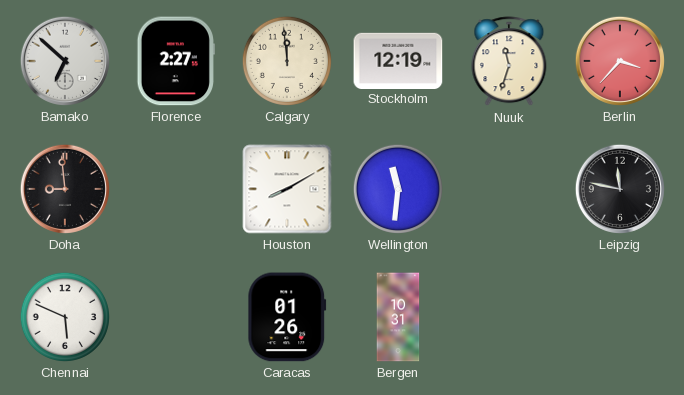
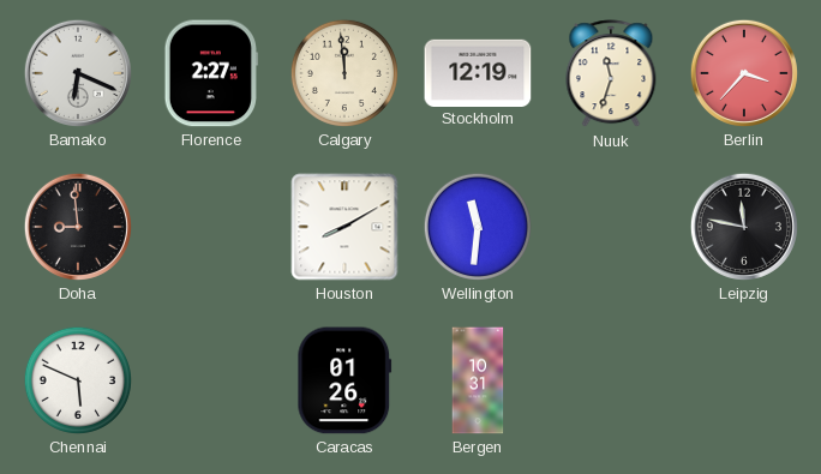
Bamako: 6:52 -> 6:19
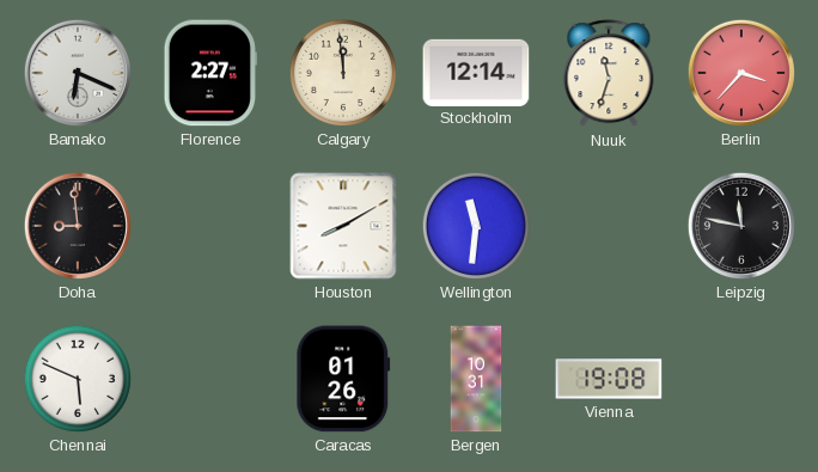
Stockholm: 12:19 -> 12:14
Vienna: none -> 19:08
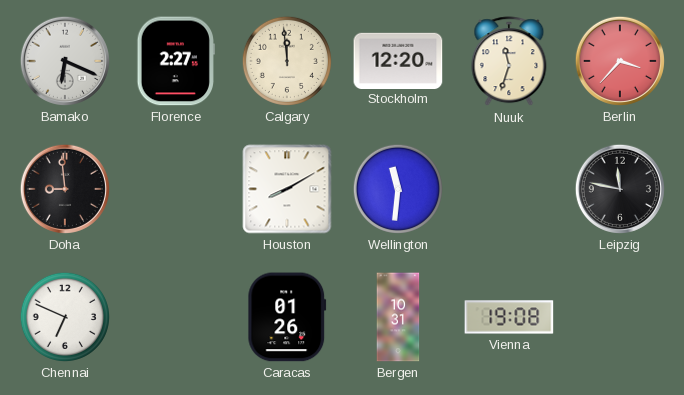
Stockholm: 12:14 -> 12:20
Chennai: 5:49 -> 6:49
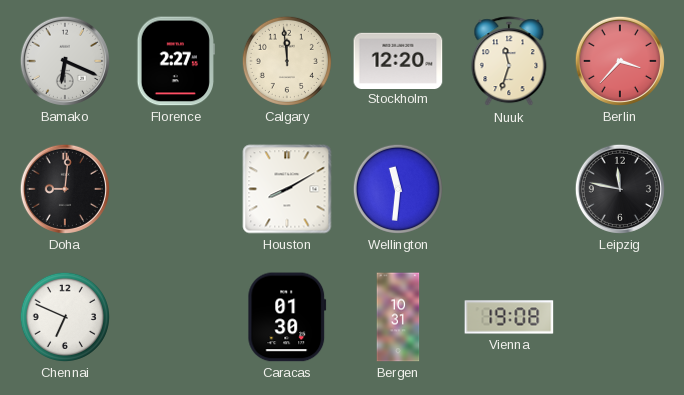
Doha: 8:59 -> 9:01
Caracas: 01:26 -> 01:30
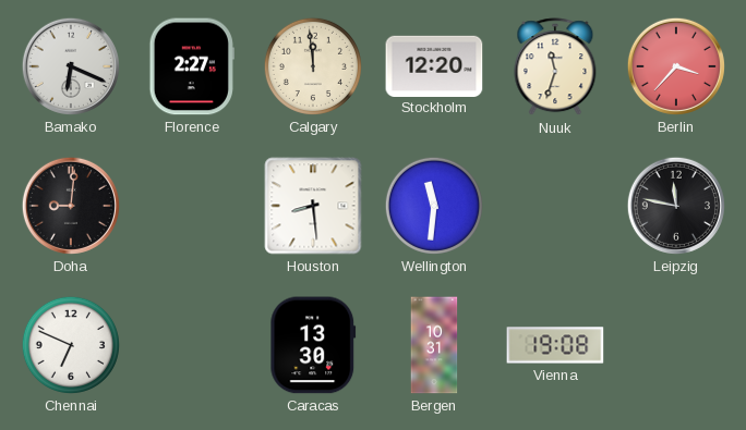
Houston: 8:10 -> 8:29
Caracas: 01:30 -> 13:30
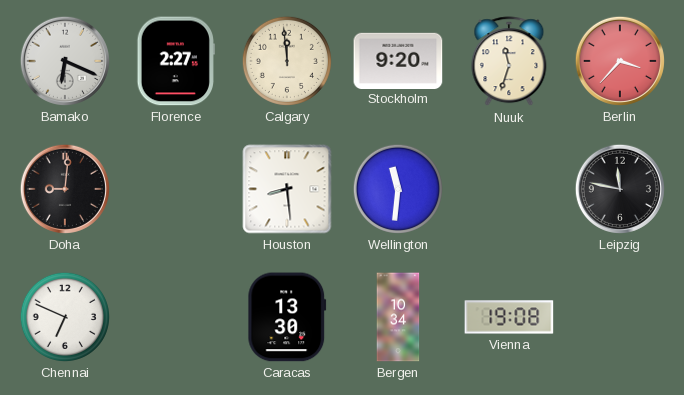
Stockholm: 12:20 -> 9:20
Bergen: 10:31 -> 10:34
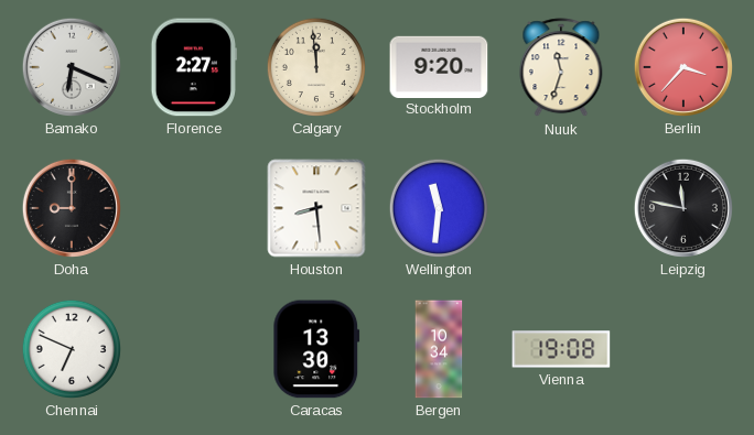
Doha: 9:01 -> 9:00
